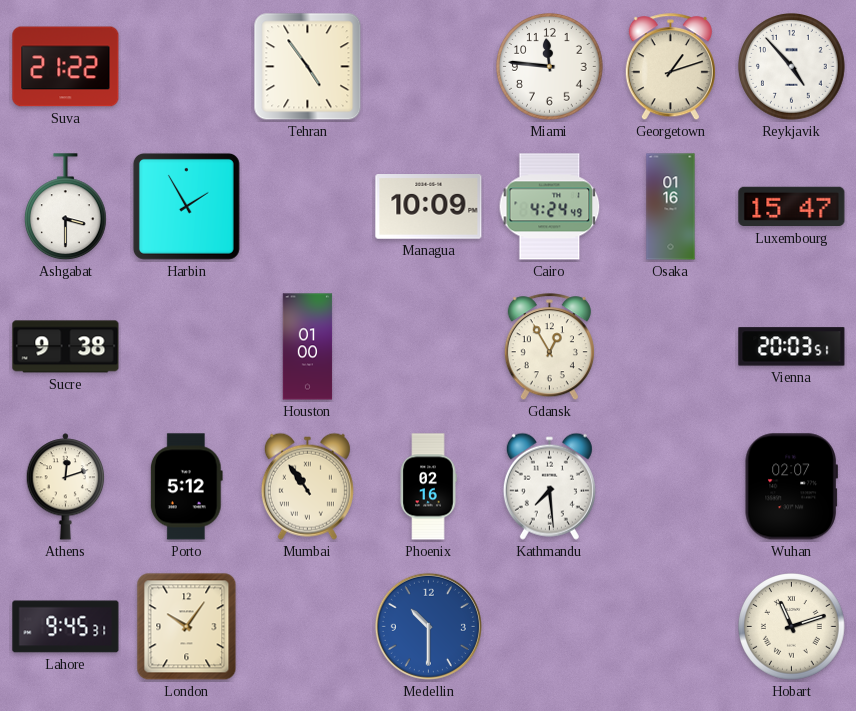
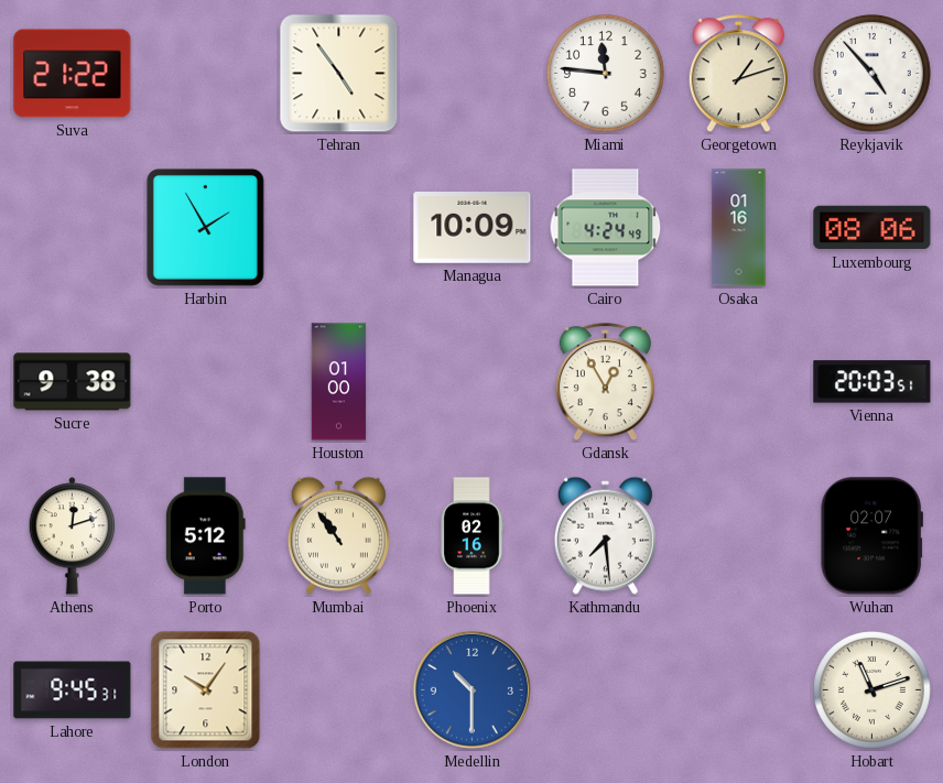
Ashgabat: 3:30 -> none
Luxembourg: 15:47 -> 08:06
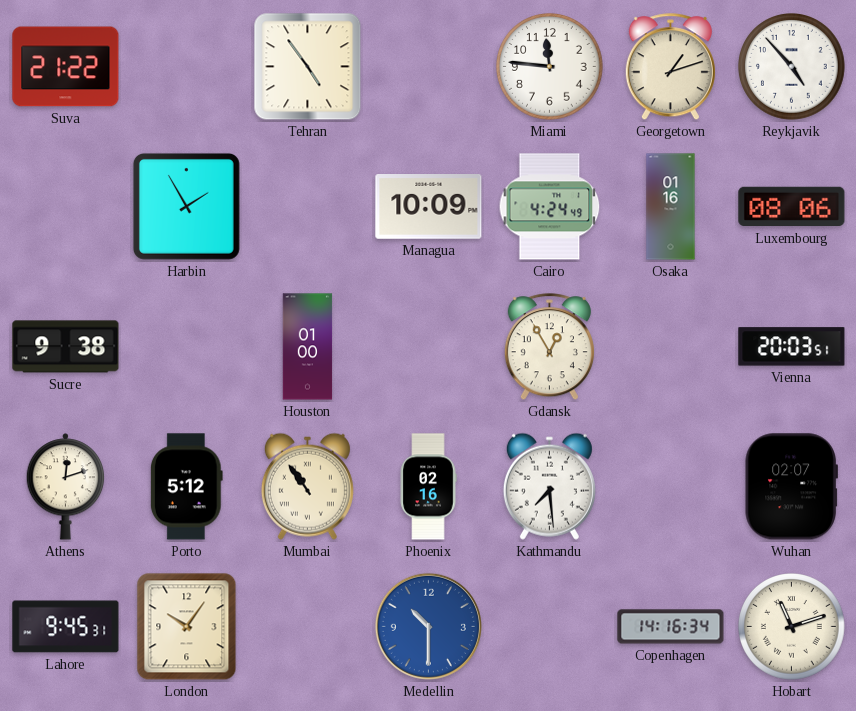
Copenhagen: none -> 14:16
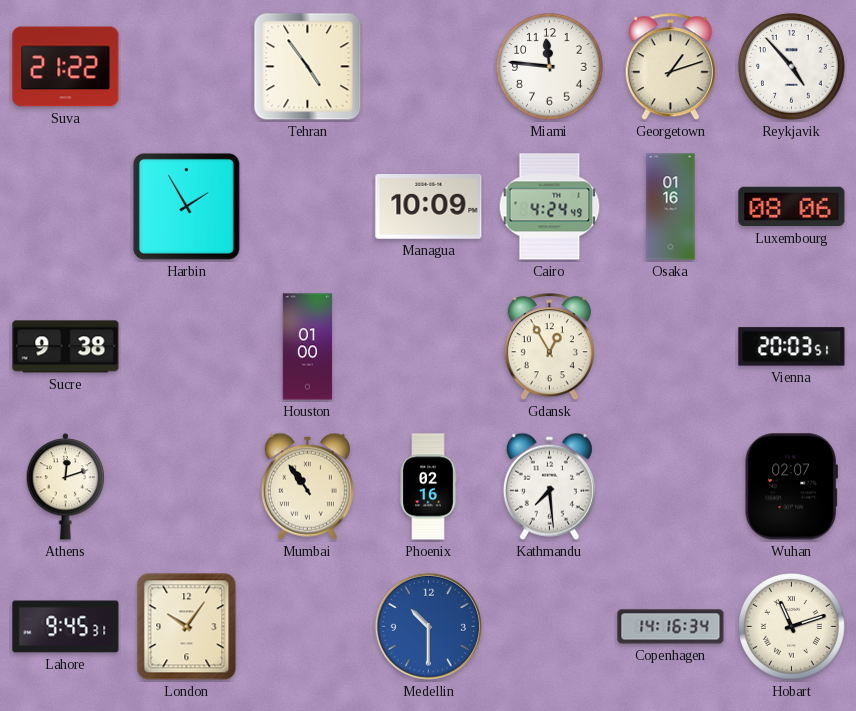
Porto: 5:12 -> none
